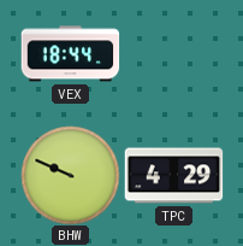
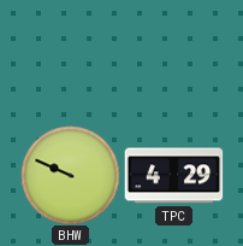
VEX: 18:44 -> none
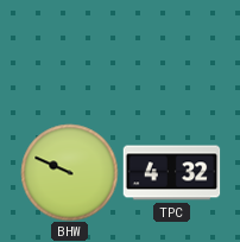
TPC: 4:29 -> 4:32
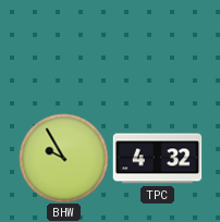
BHW: 9:49 -> 9:55
